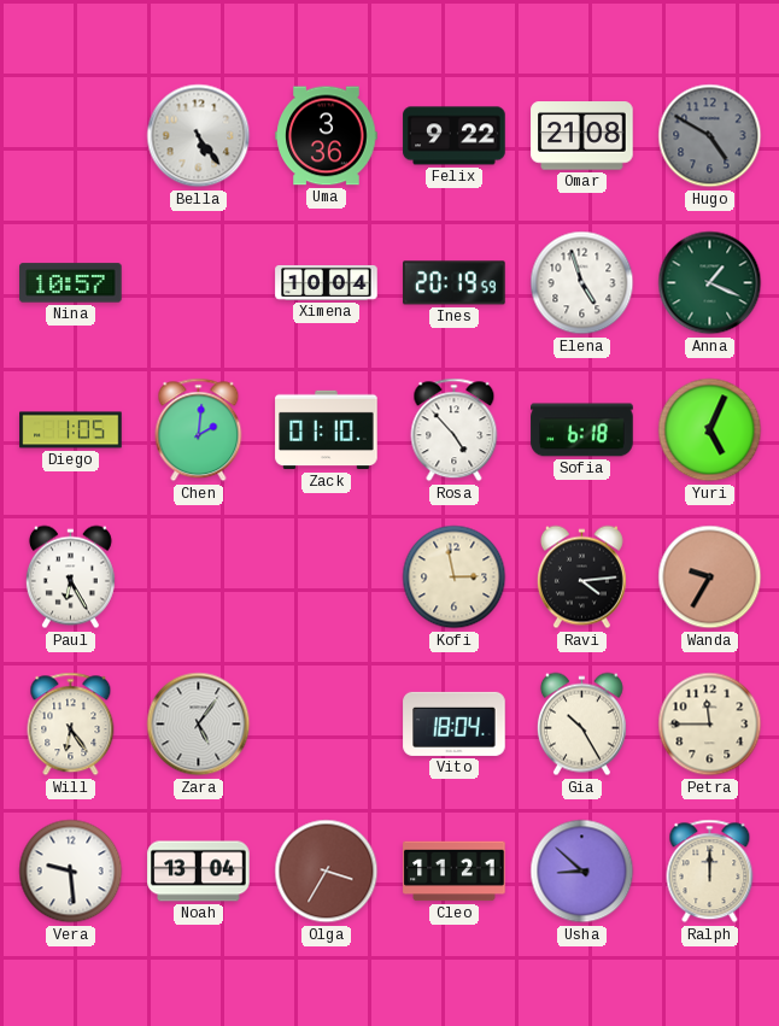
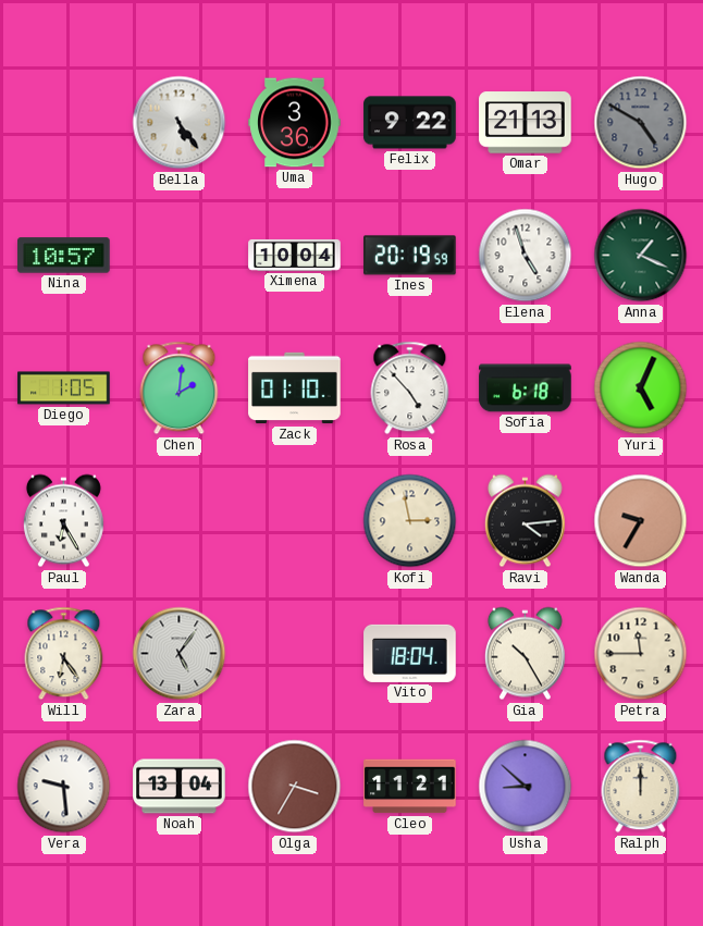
Omar: 21:08 -> 21:13
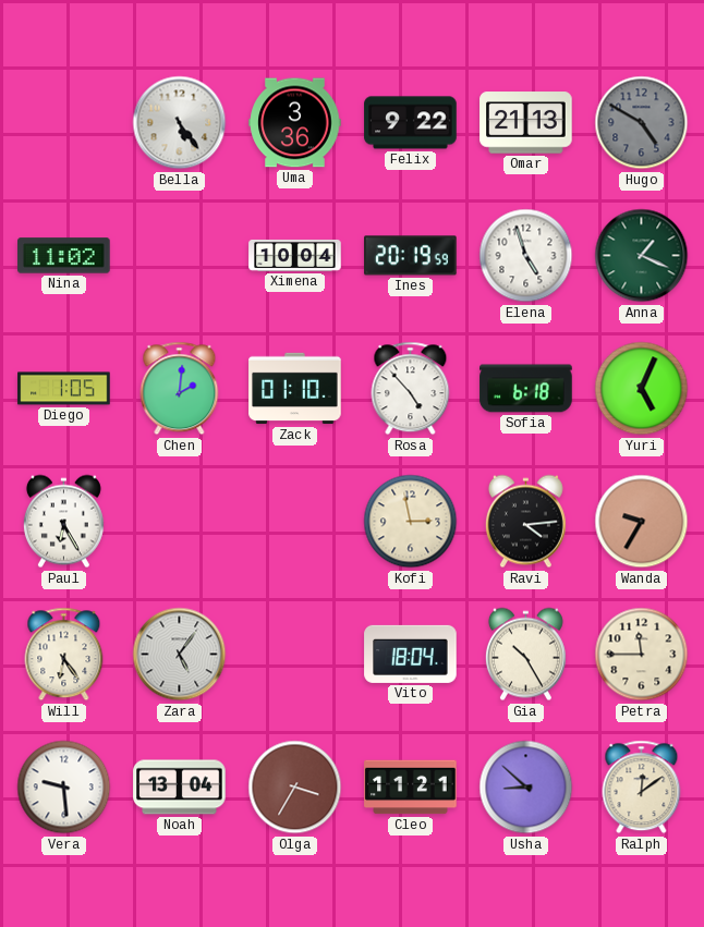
Nina: 10:57 -> 11:02
Ralph: 12:00 -> 12:09
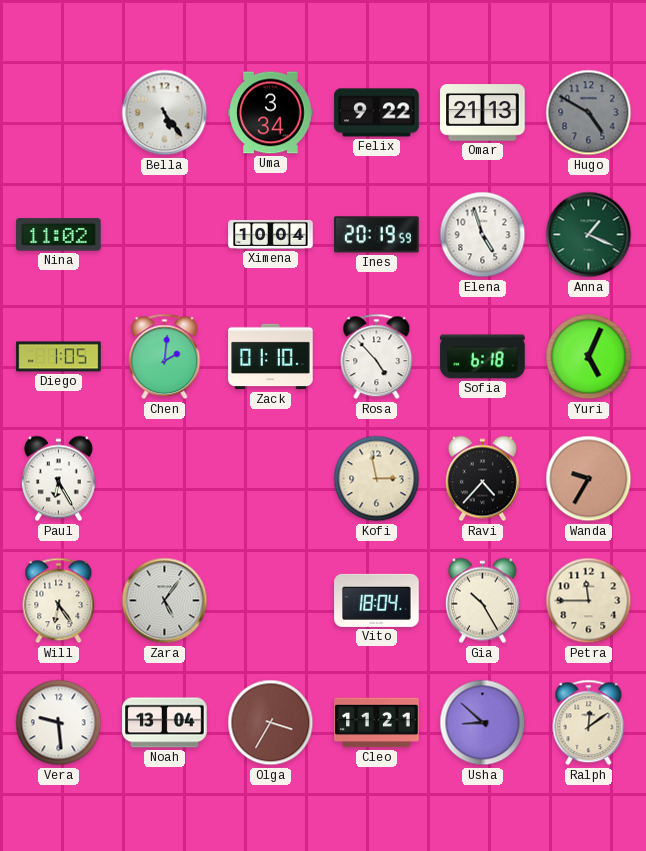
Uma: 3:36 -> 3:34
Ravi: 4:14 -> 4:37
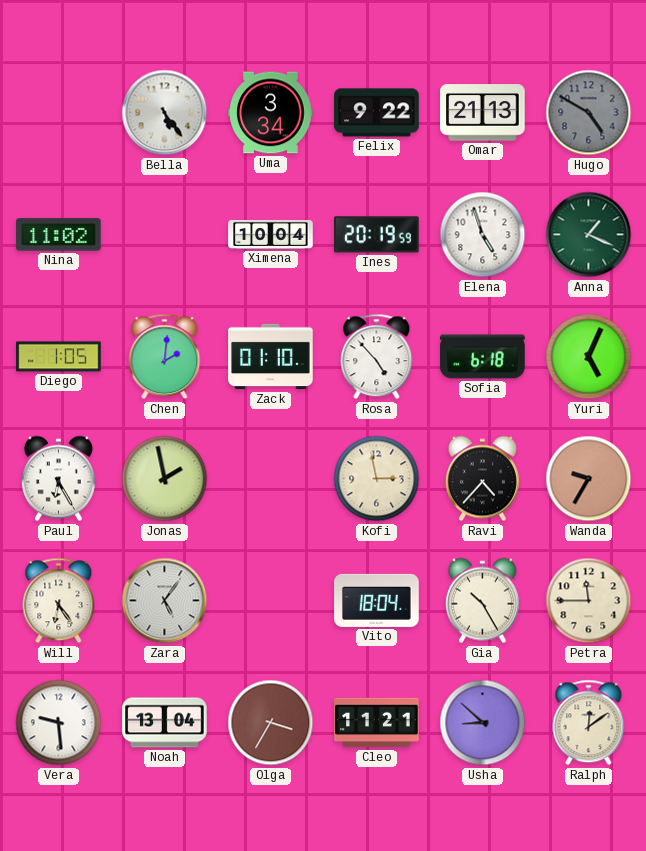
Jonas: none -> 1:58
